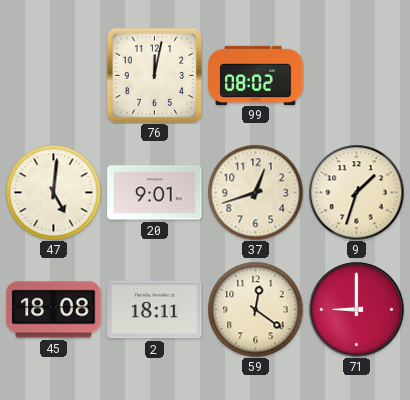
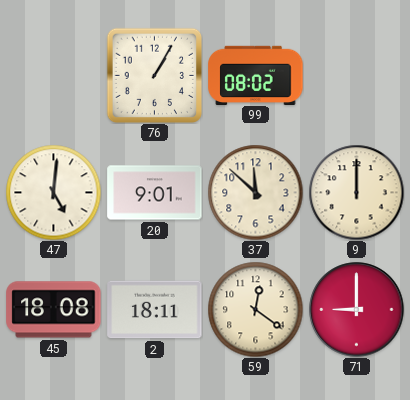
76: 12:02 -> 1:05
37: 12:42 -> 11:52
9: 1:33 -> 12:00
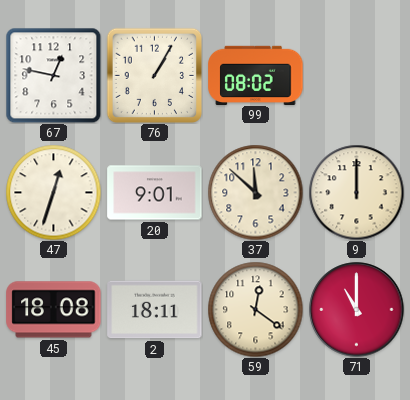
67: none -> 12:47
47: 5:01 -> 12:33
71: 9:00 -> 11:00
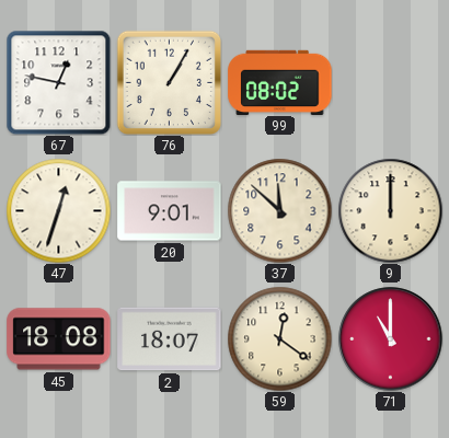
2: 18:11 -> 18:07
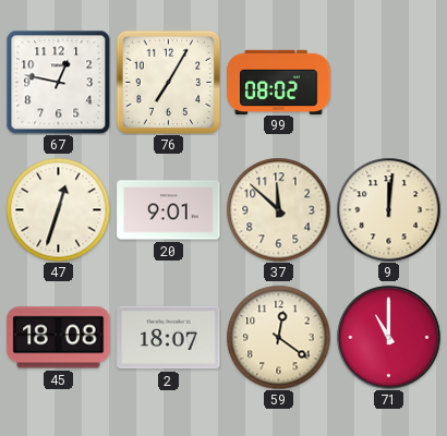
76: 1:05 -> 7:05
9: 12:00 -> 12:01
